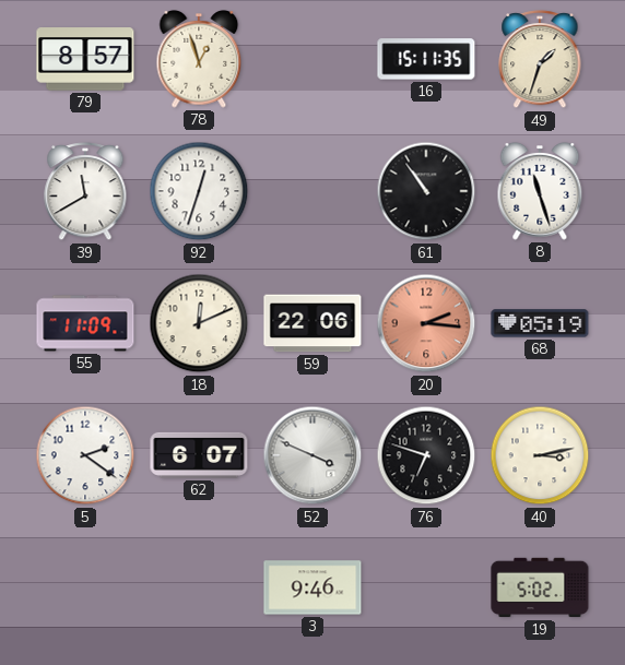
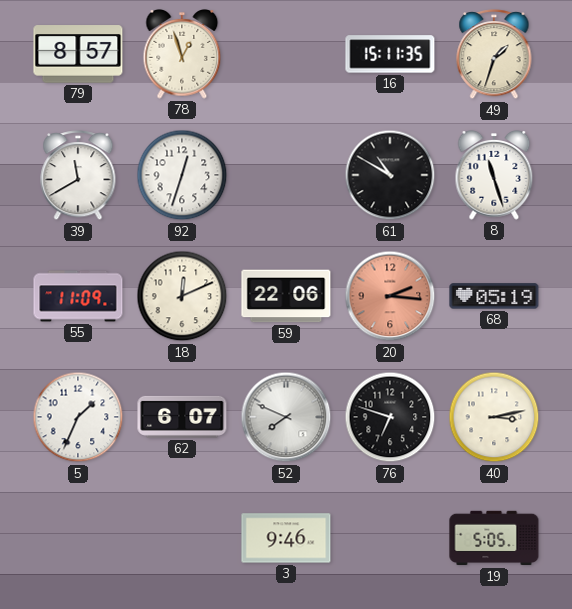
61: 10:54 -> 10:50
5: 2:21 -> 1:34
52: 3:49 -> 7:49
19: 5:02 -> 5:05
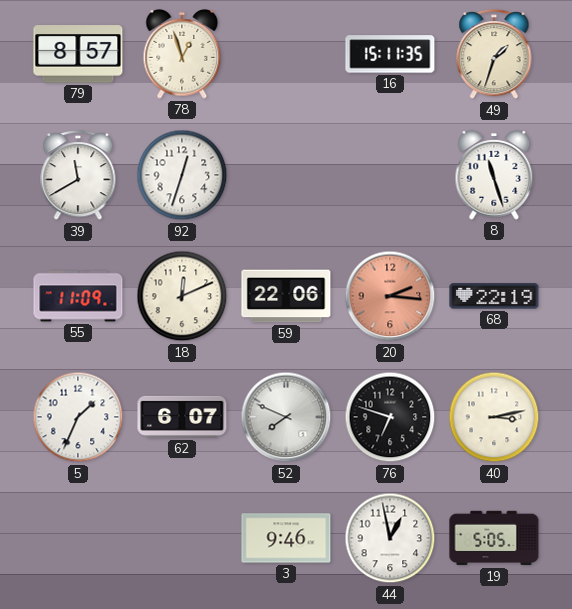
61: 10:50 -> none
68: 05:19 -> 22:19
44: none -> 12:58
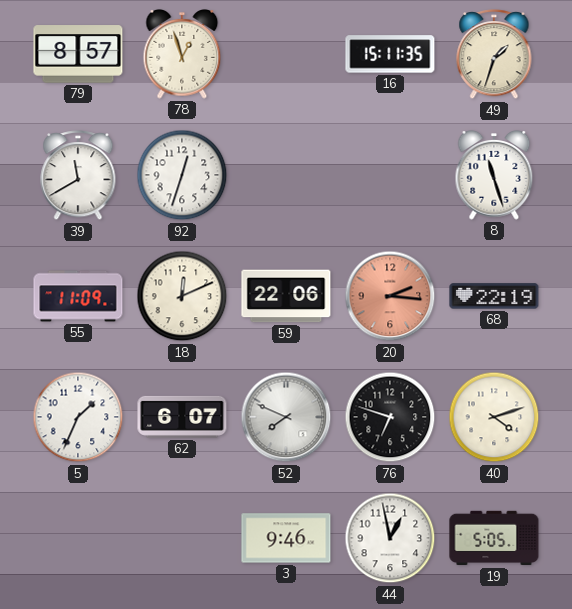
40: 3:13 -> 4:12
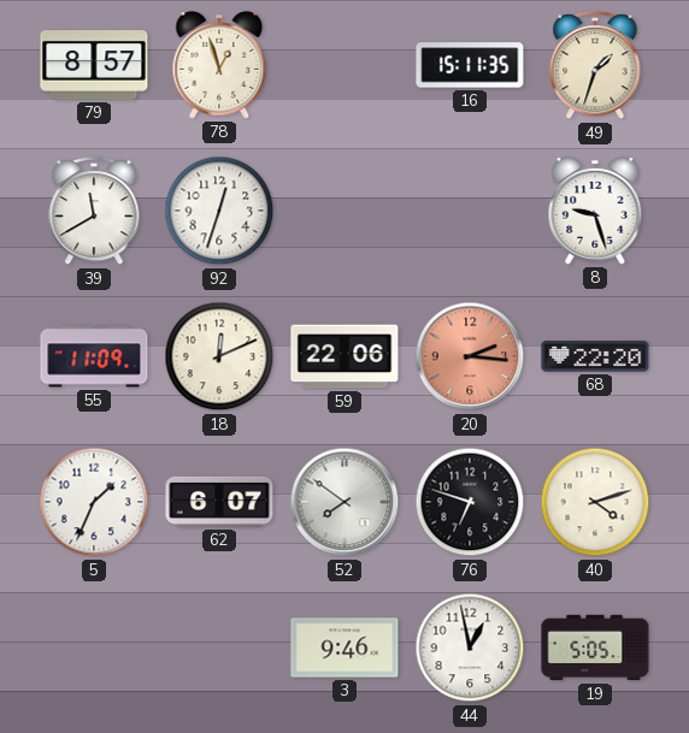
8: 11:27 -> 9:27
68: 22:19 -> 22:20
52: 7:49 -> 7:51
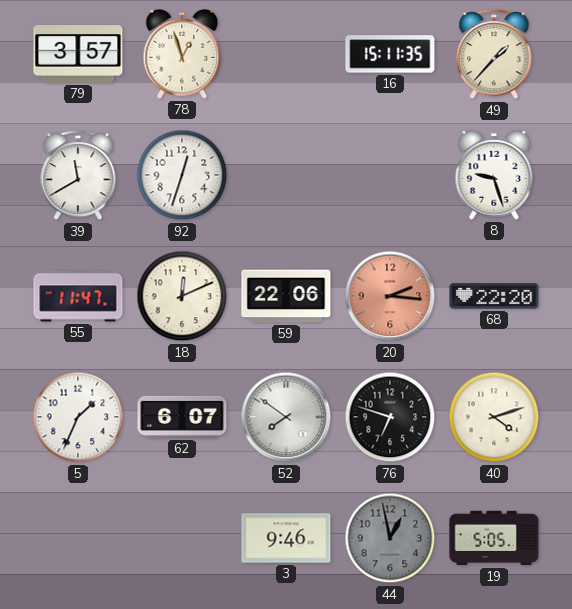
79: 8:57 -> 3:57
49: 1:33 -> 1:37
55: 11:09 -> 11:47
44 dial: white -> grey
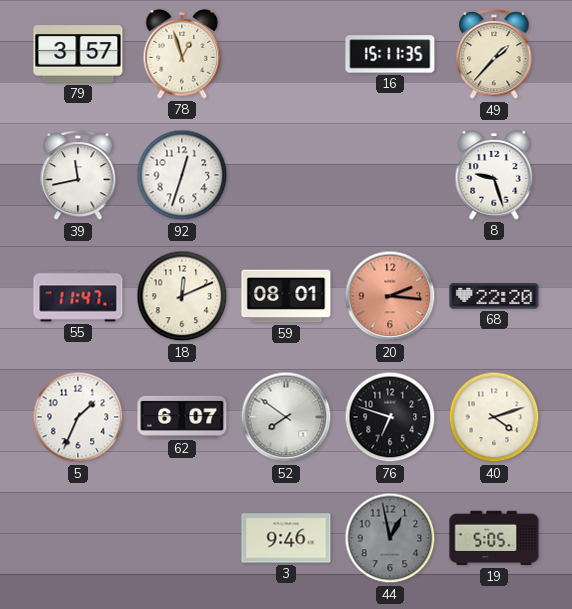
39: 11:40 -> 11:43
59: 22:06 -> 08:01
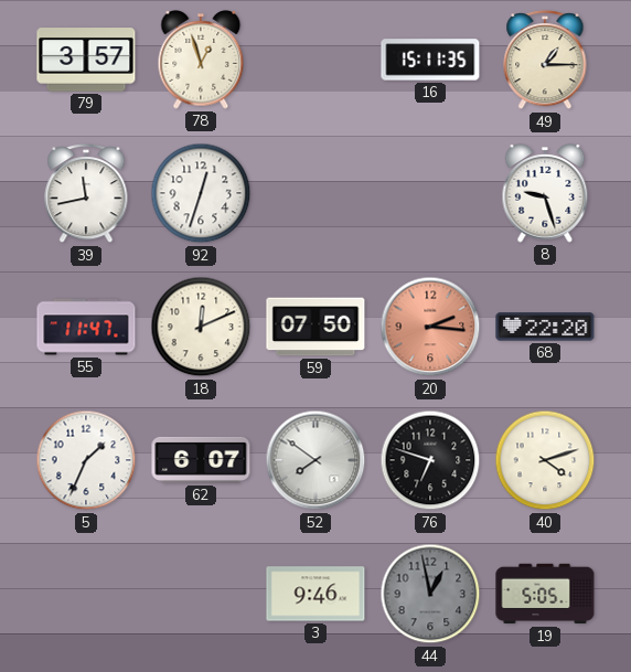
49: 1:37 -> 1:15
59: 08:01 -> 07:50
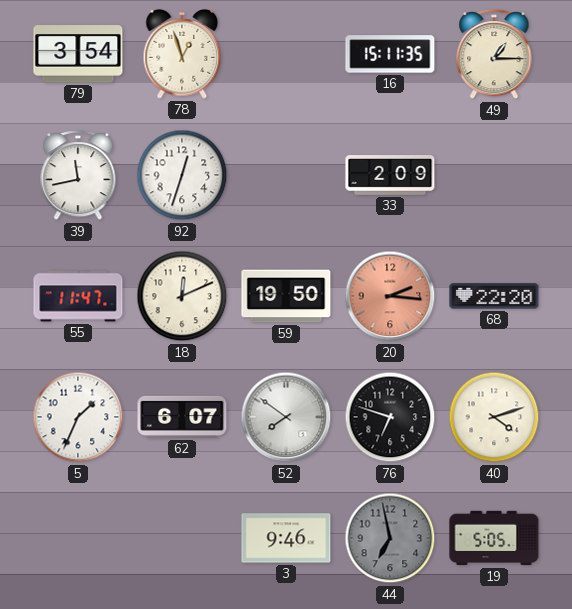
79: 3:57 -> 3:54
33: none -> 2:09
8: 9:27 -> none
59: 07:50 -> 19:50
44: 12:58 -> 6:58
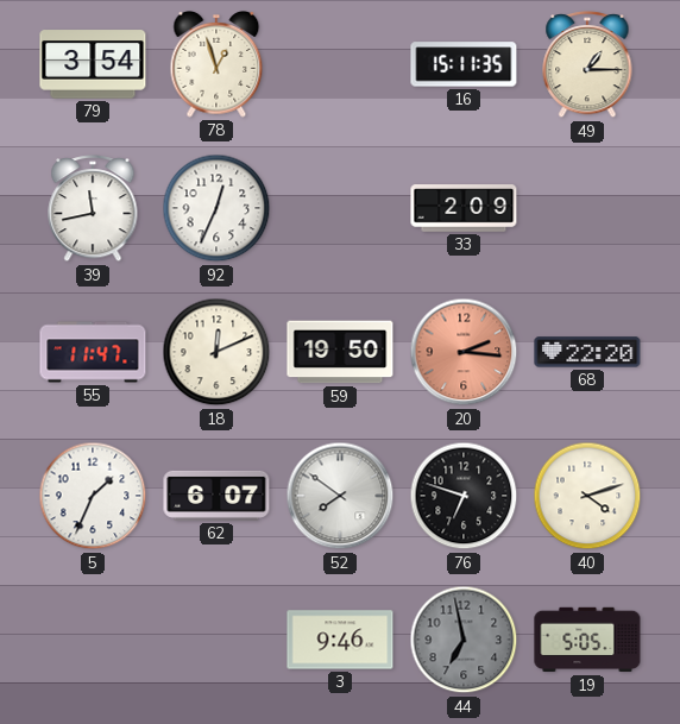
92: 12:33 -> 12:34
